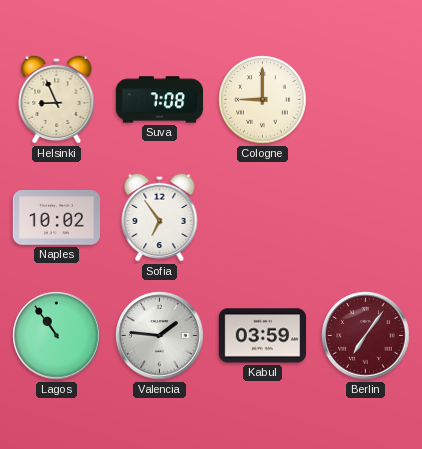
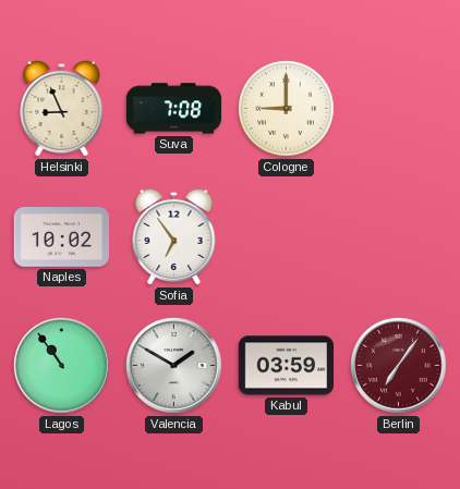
Valencia: 1:46 -> 1:50
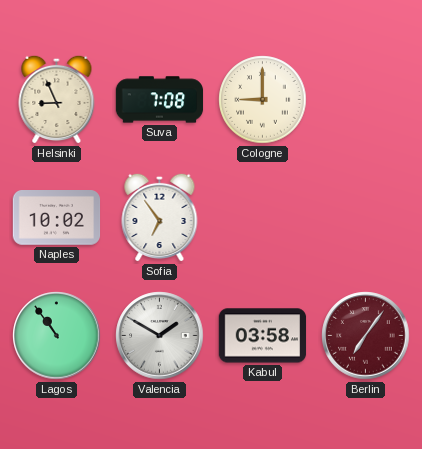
Kabul: 03:59 -> 03:58
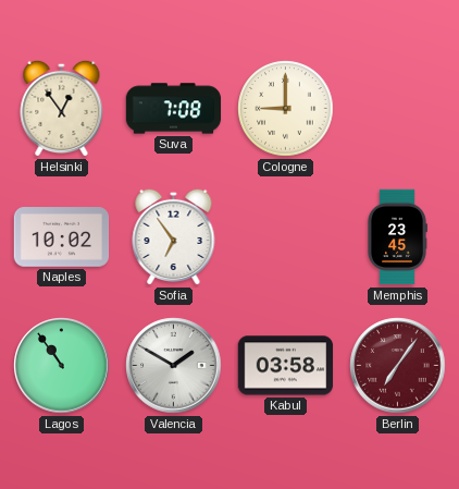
Helsinki: 8:56 -> 12:54
Memphis: none -> 23:45
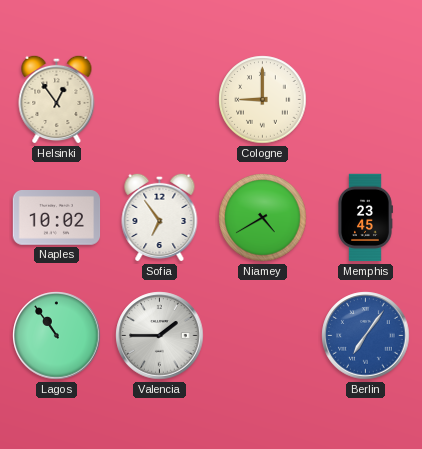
Suva: 7:08 -> none
Niamey: none -> 4:40
Valencia: 1:50 -> 1:45
Kabul: 03:58 -> none
Berlin dial: burgundy -> blue
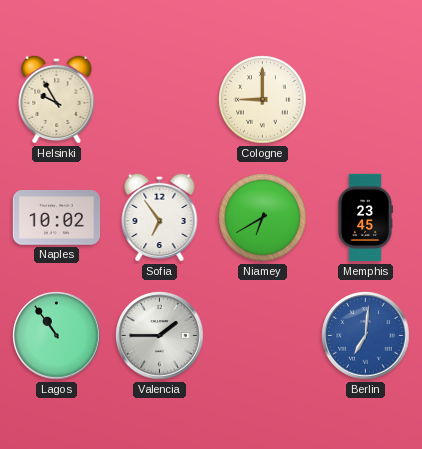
Helsinki: 12:54 -> 9:55
Niamey: 4:40 -> 6:40
Berlin: 7:06 -> 7:01
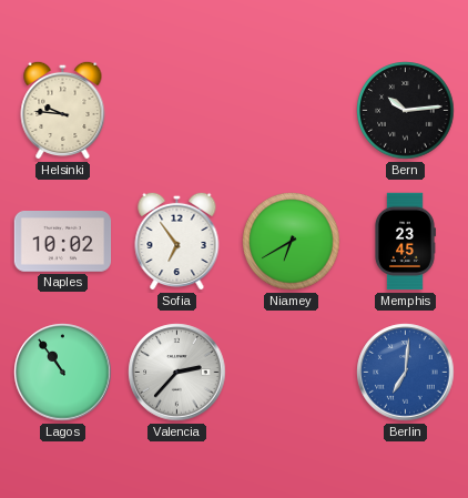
Helsinki: 9:55 -> 9:46
Cologne: 9:00 -> none
Bern: none -> 10:14
Valencia: 1:45 -> 2:37
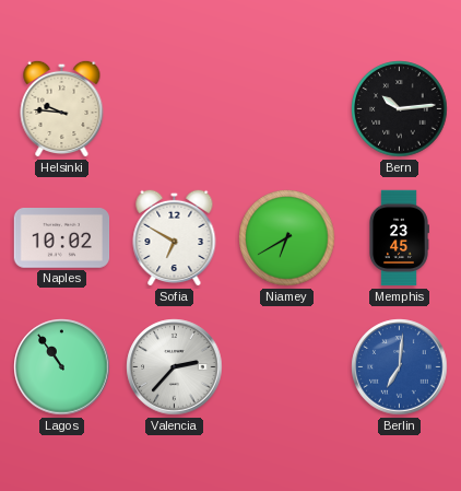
Sofia: 6:54 -> 6:50
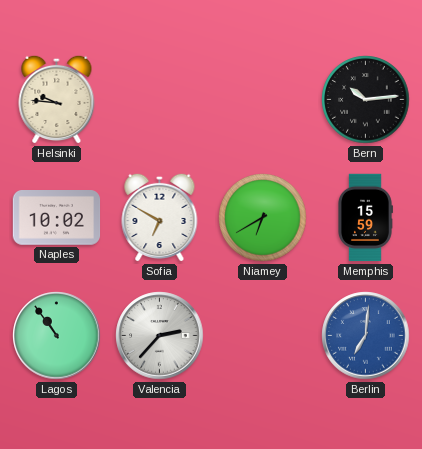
Memphis: 23:45 -> 15:59
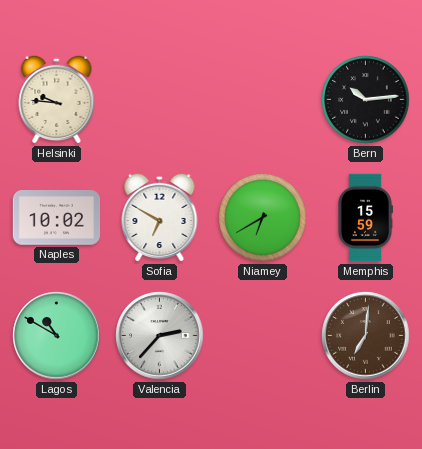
Lagos: 10:54 -> 10:50
Berlin dial: blue -> brown
